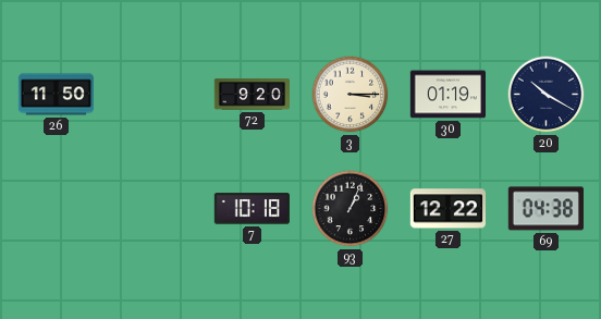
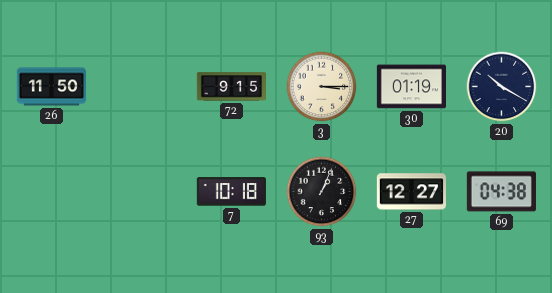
72: 9:20 -> 9:15
27: 12:22 -> 12:27
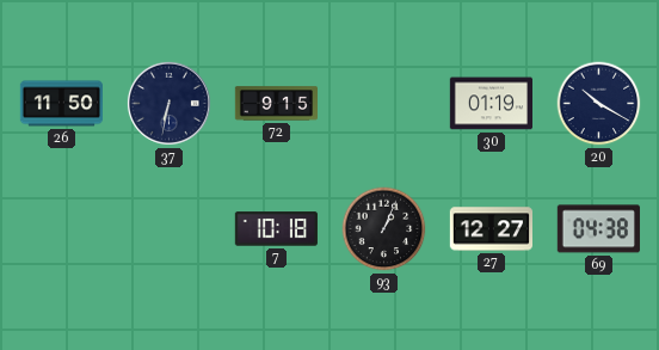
37: none -> 6:32
3: 3:15 -> none
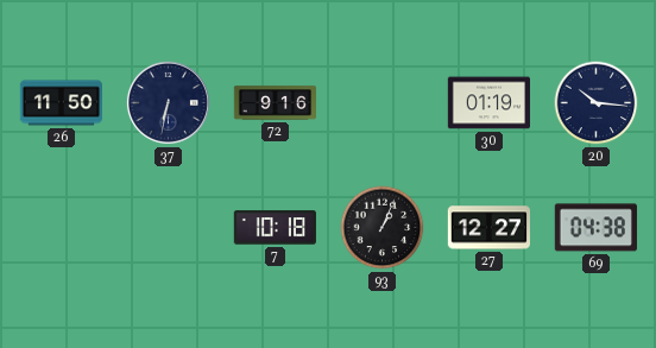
72: 9:15 -> 9:16
20: 10:20 -> 10:16
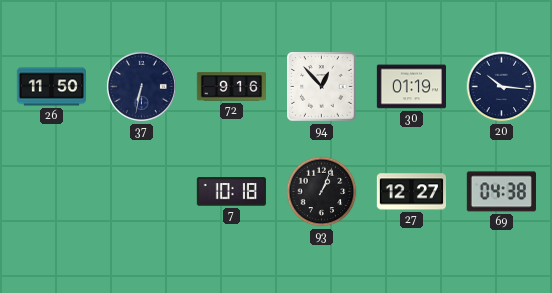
94: none -> 12:53
